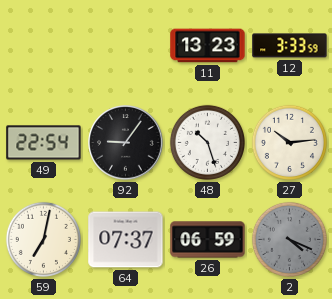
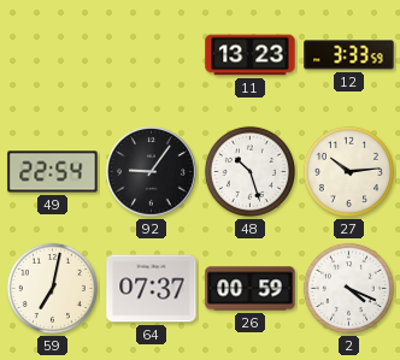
26: 06:59 -> 00:59
2 dial: grey -> white
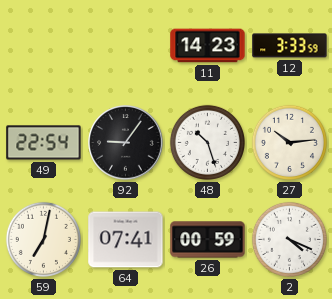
11: 13:23 -> 14:23
64: 07:37 -> 07:41
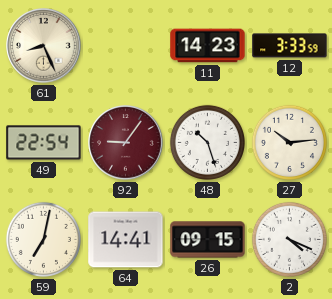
61: none -> 8:26
92 dial: black -> burgundy
64: 07:41 -> 14:41
26: 00:59 -> 09:15
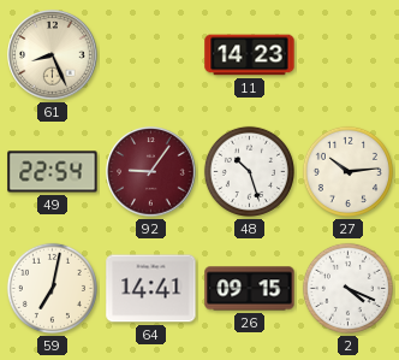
12: 3:33 -> none
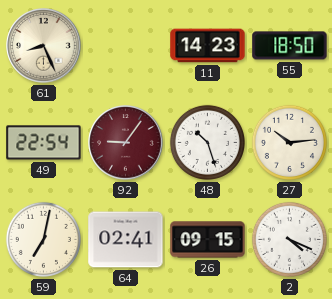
55: none -> 18:50
64: 14:41 -> 02:41
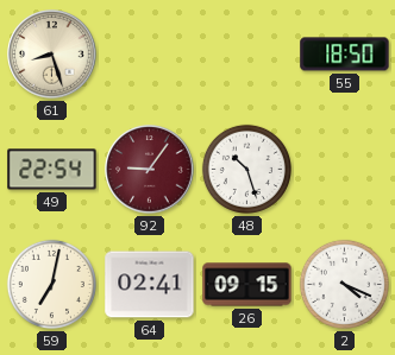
61: 8:26 -> 8:27
11: 14:23 -> none
27: 10:14 -> none
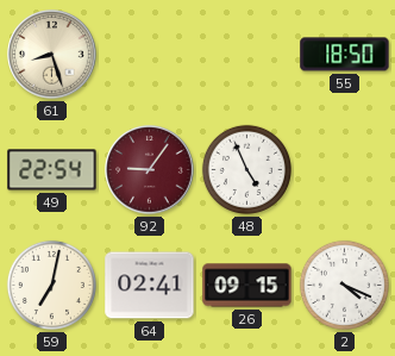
48: 10:27 -> 4:56
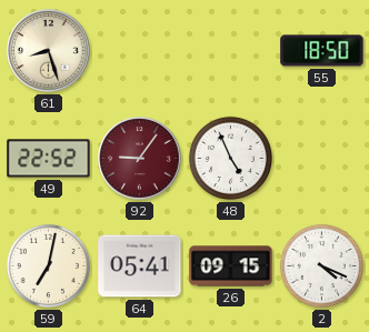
49: 22:54 -> 22:52
64: 02:41 -> 05:41
